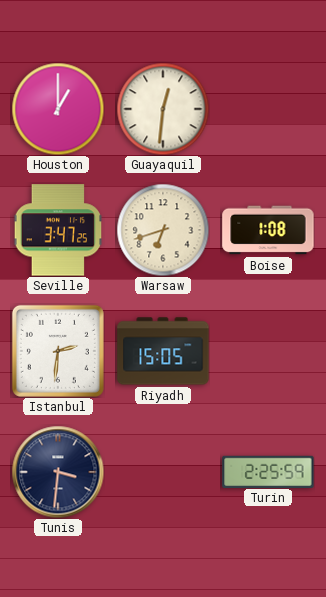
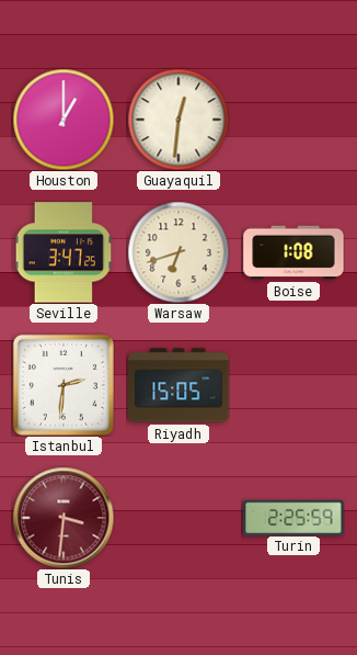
Tunis dial: navy -> burgundy
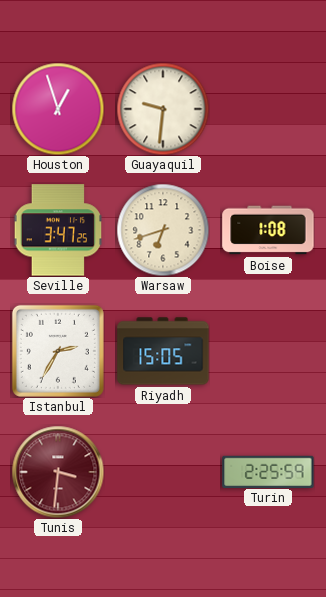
Houston: 1:00 -> 12:57
Guayaquil: 12:31 -> 9:31
Istanbul: 2:31 -> 2:35
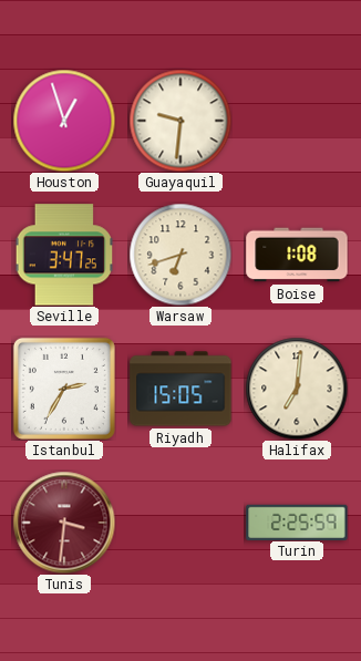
Halifax: none -> 7:01
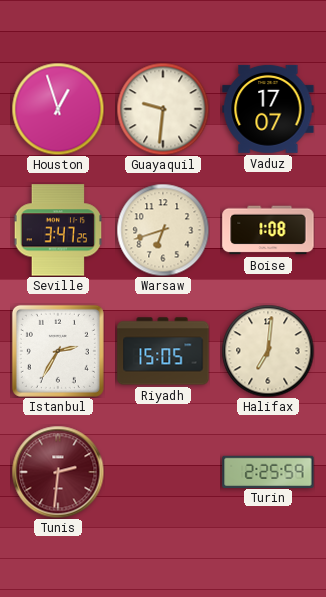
Vaduz: none -> 17:07
Tunis: 3:31 -> 2:31
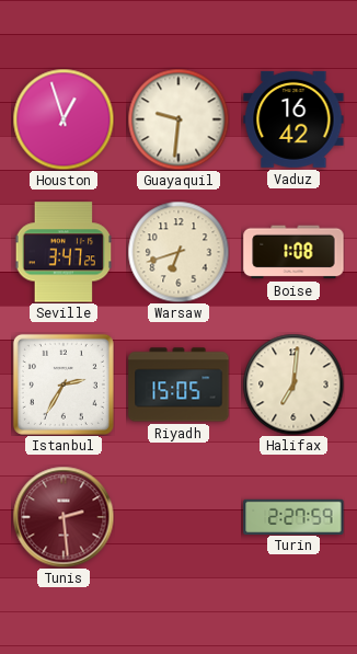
Vaduz: 17:07 -> 16:42
Tunis: 2:31 -> 2:29
Turin: 2:25 -> 2:27
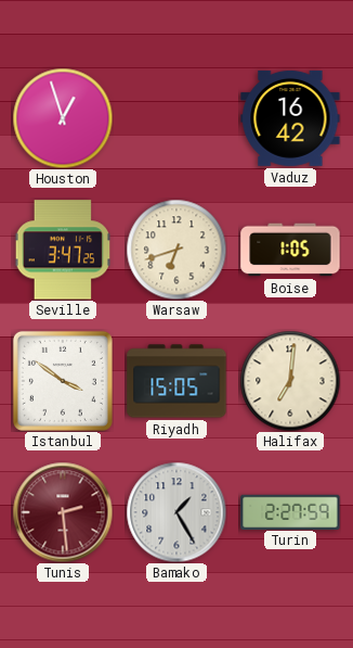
Guayaquil: 9:31 -> none
Boise: 1:08 -> 1:05
Istanbul: 2:35 -> 3:51
Bamako: none -> 1:25
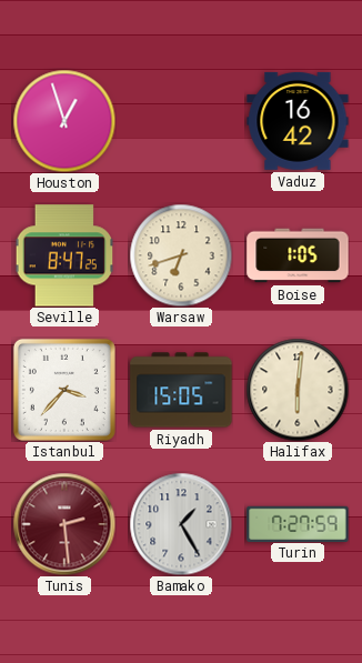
Seville: 3:47 -> 8:47
Istanbul: 3:51 -> 3:37
Halifax: 7:01 -> 6:01
Turin: 2:27 -> 7:27
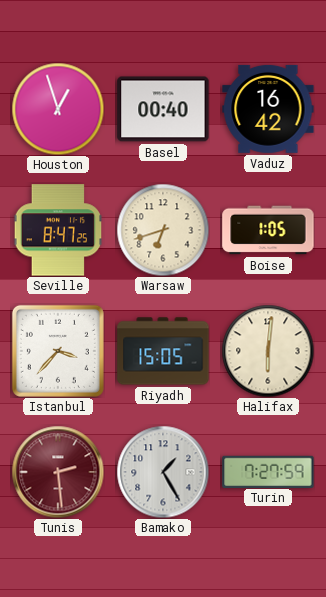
Basel: none -> 00:40
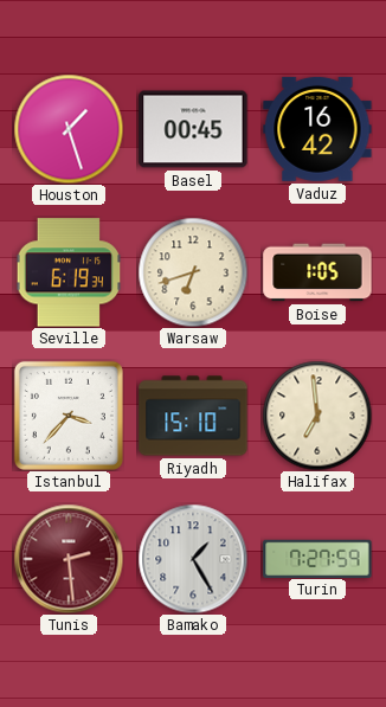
Houston: 12:57 -> 1:27
Basel: 00:40 -> 00:45
Seville: 8:47 -> 6:19
Riyadh: 15:05 -> 15:10
Halifax: 6:01 -> 6:59
